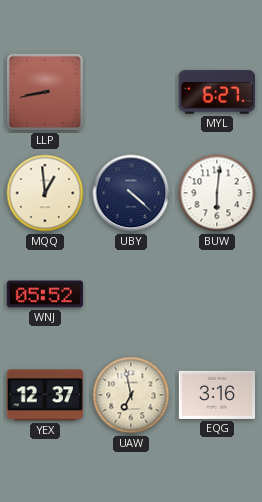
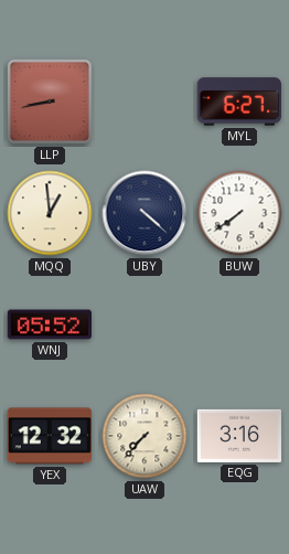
BUW: 6:01 -> 7:39
YEX: 12:37 -> 12:32
UAW: 6:58 -> 7:37
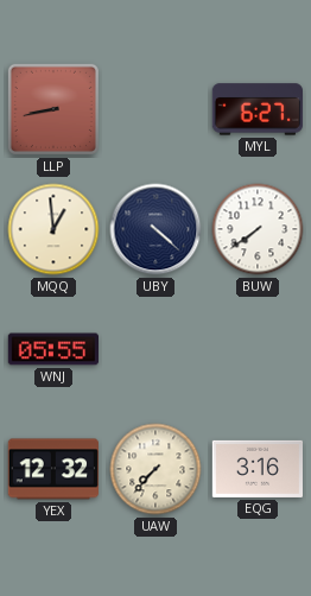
WNJ: 05:52 -> 05:55
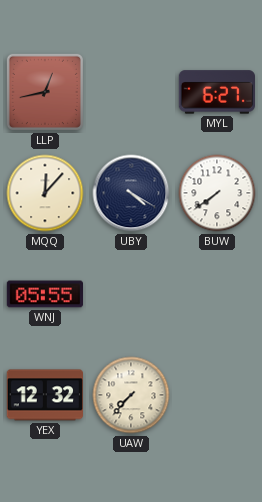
LLP: 8:43 -> 12:43
MQQ: 12:59 -> 12:07
UBY: 4:22 -> 4:20
EQG: 3:16 -> none
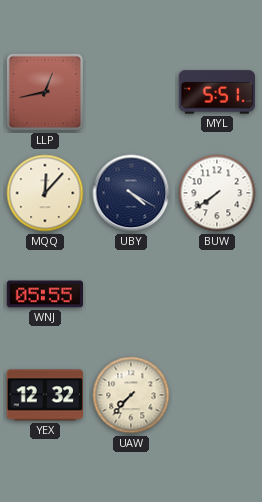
MYL: 6:27 -> 5:51
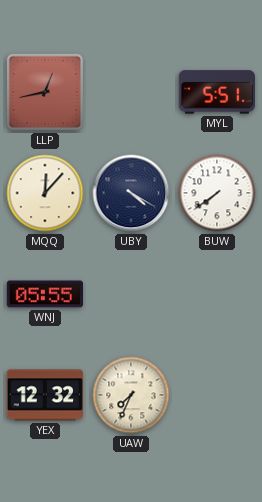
UAW: 7:37 -> 7:34
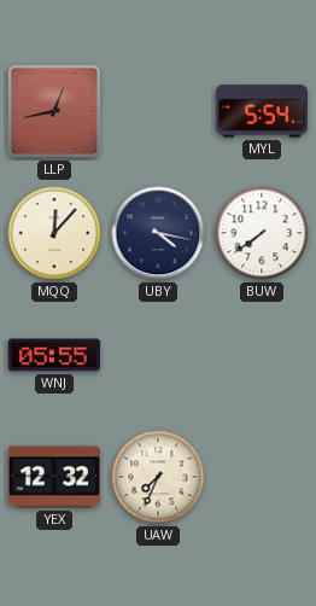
MYL: 5:51 -> 5:54
UBY: 4:20 -> 4:17
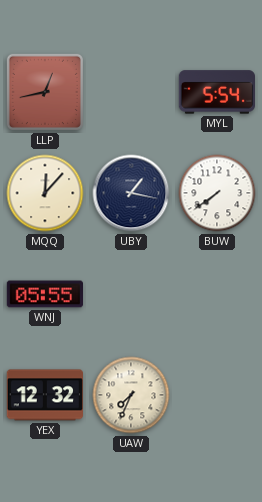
UBY: 4:17 -> 1:17
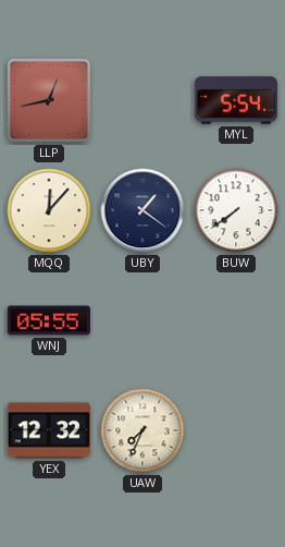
UBY: 1:17 -> 1:21
